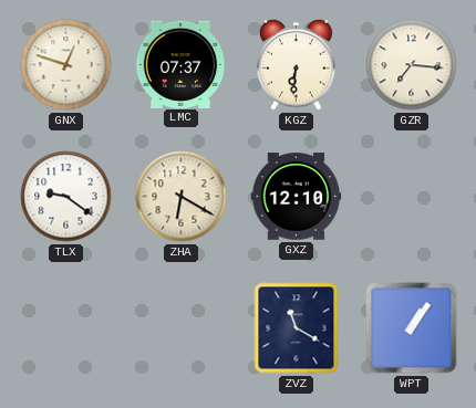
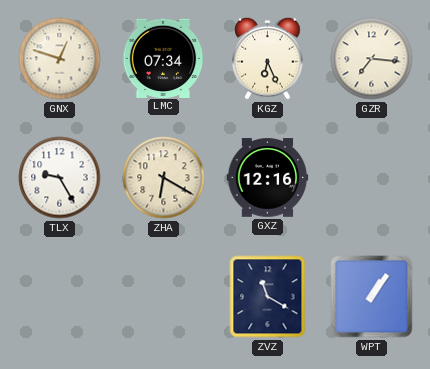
LMC: 07:37 -> 07:34
KGZ: 6:31 -> 6:26
TLX: 9:21 -> 9:25
GXZ: 12:10 -> 12:16
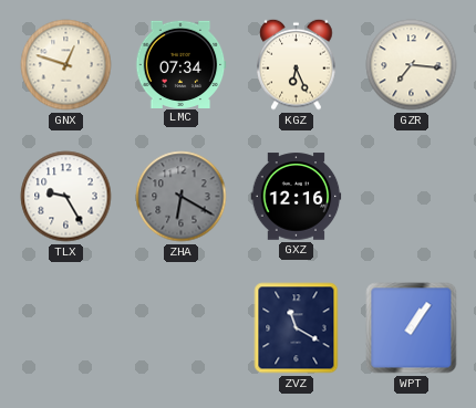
ZHA dial: cream -> grey
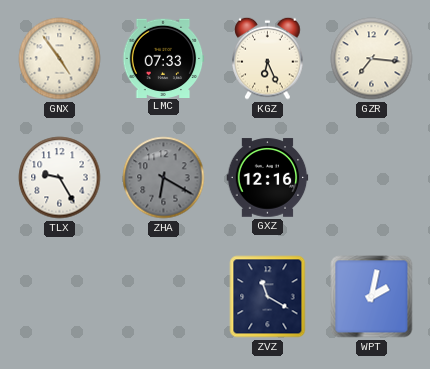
GNX: 12:48 -> 4:54
LMC: 07:34 -> 07:33
WPT: 1:06 -> 2:02
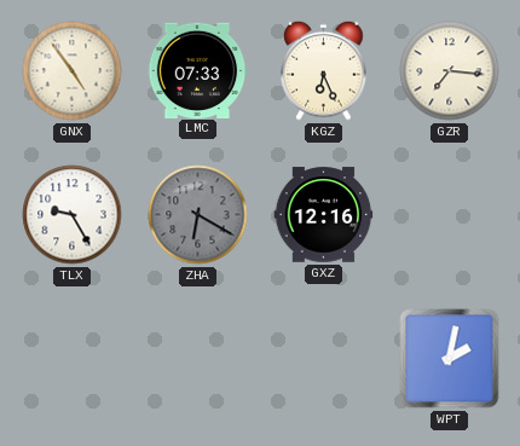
ZVZ: 11:20 -> none
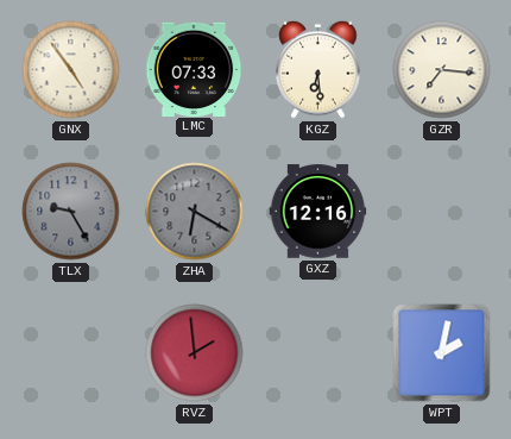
KGZ: 6:26 -> 6:29
TLX dial: white -> grey
RVZ: none -> 1:59
